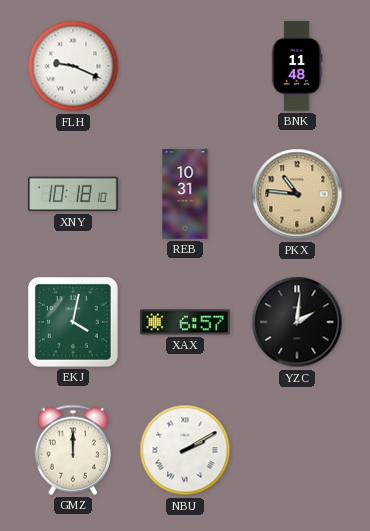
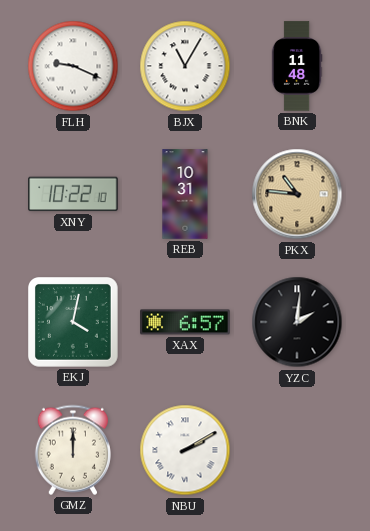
BJX: none -> 11:05
XNY: 10:18 -> 10:22
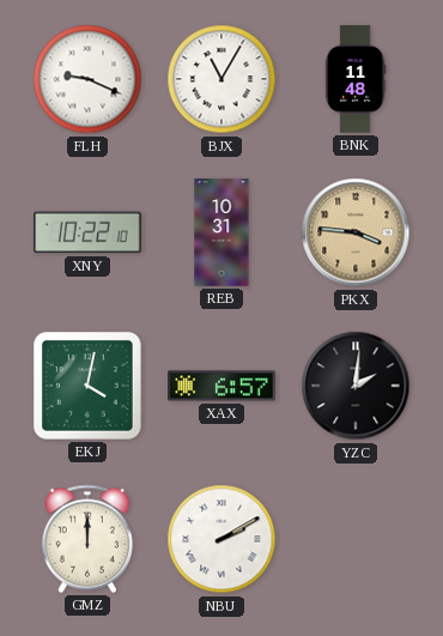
PKX: 10:46 -> 3:46
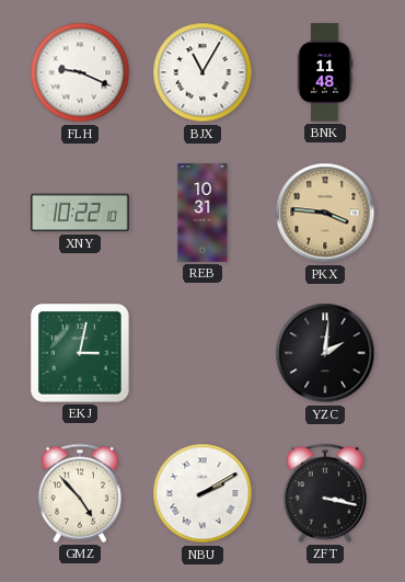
EKJ: 4:02 -> 3:02
XAX: 6:57 -> none
GMZ: 12:00 -> 4:53
ZFT: none -> 3:17
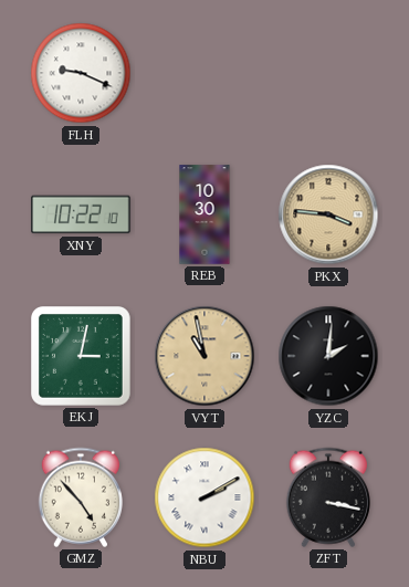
BJX: 11:05 -> none
BNK: 11:48 -> none
REB: 10:31 -> 10:30
VYT: none -> 10:58
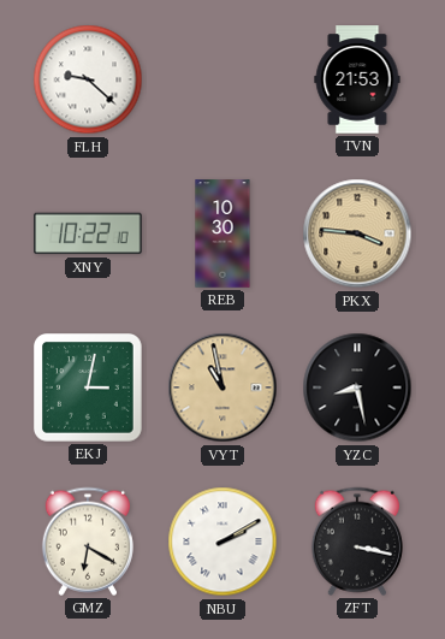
FLH: 9:19 -> 9:22
TVN: none -> 21:53
YZC: 2:01 -> 8:28
GMZ: 4:53 -> 6:20
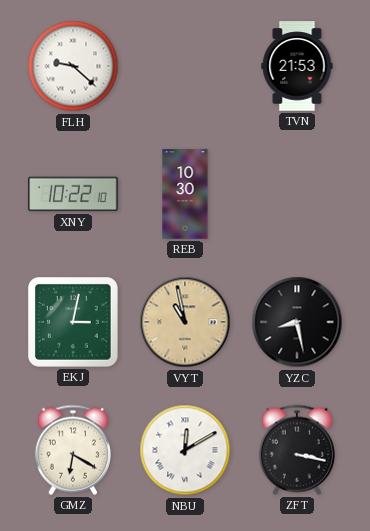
PKX: 3:46 -> none
NBU: 2:10 -> 12:10
